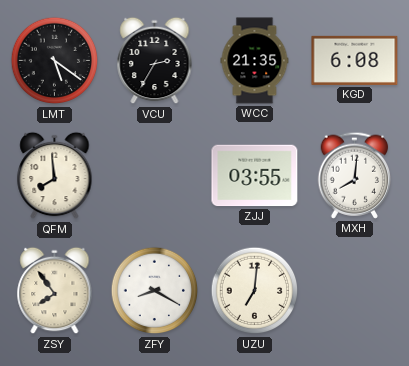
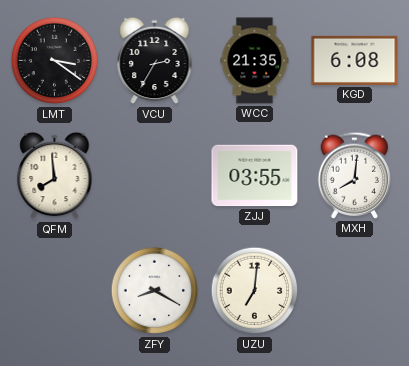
LMT: 5:21 -> 3:21
ZSY: 7:54 -> none
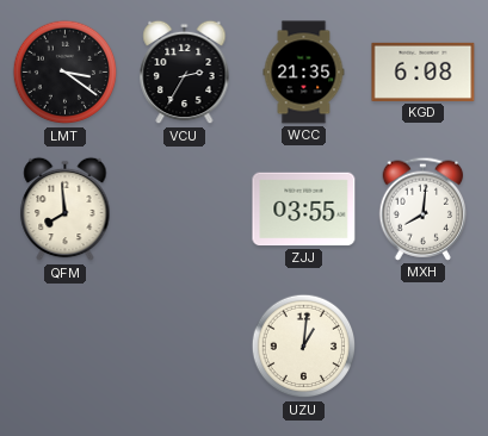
ZFY: 8:20 -> none
UZU: 7:01 -> 1:01
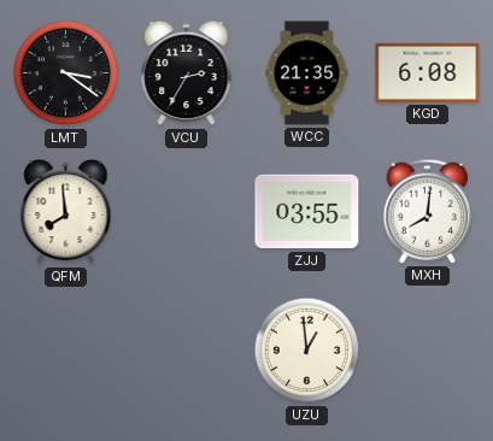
UZU: 1:01 -> 12:59
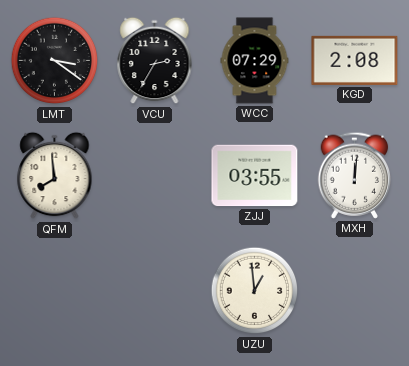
WCC: 21:35 -> 07:29
KGD: 6:08 -> 2:08
MXH: 8:01 -> 12:01
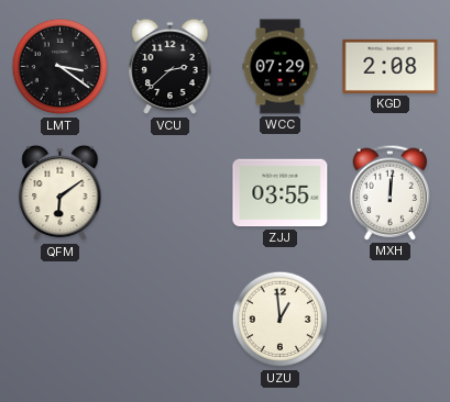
VCU: 2:35 -> 2:38
QFM: 7:59 -> 6:09
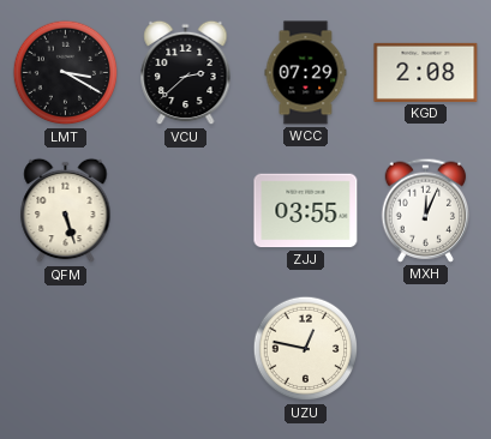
LMT: 3:21 -> 3:20
QFM: 6:09 -> 5:27
MXH: 12:01 -> 12:04
UZU: 12:59 -> 12:47
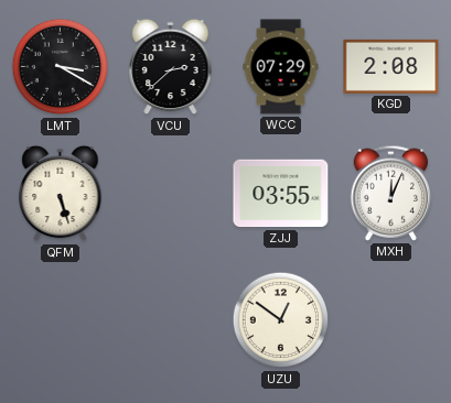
UZU: 12:47 -> 12:51
